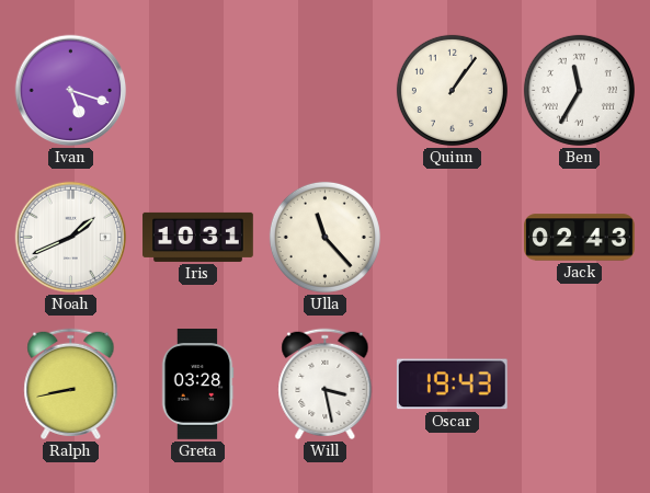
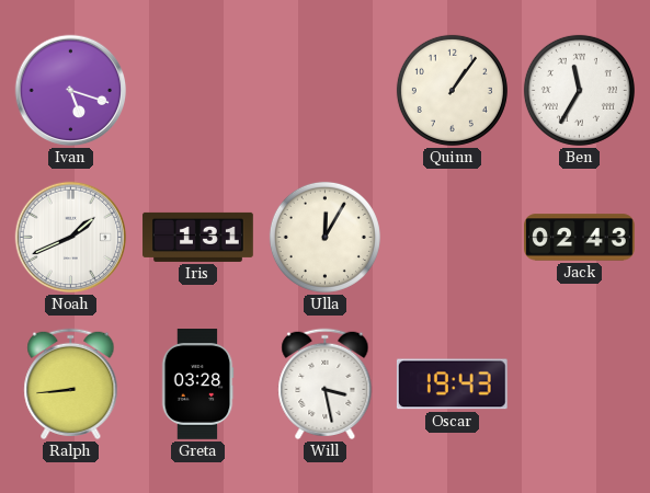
Iris: 10:31 -> 1:31
Ulla: 11:23 -> 12:05
Ralph: 8:43 -> 8:44
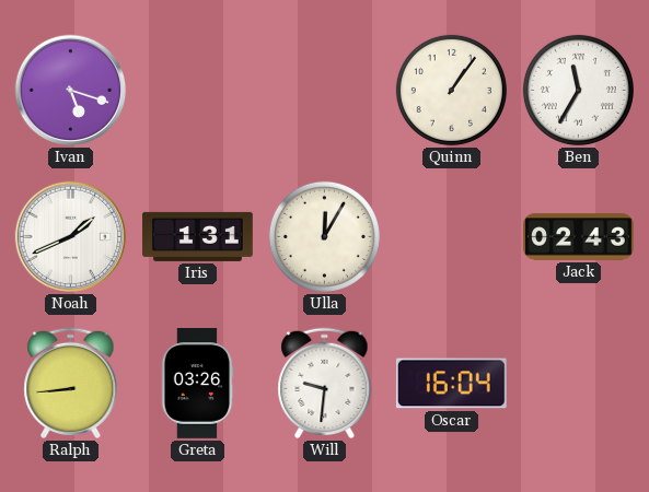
Greta: 03:28 -> 03:26
Will: 3:28 -> 9:31
Oscar: 19:43 -> 16:04
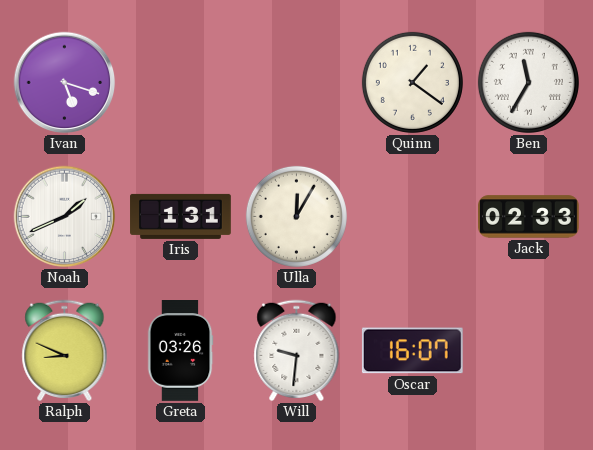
Quinn: 1:06 -> 1:21
Jack: 02:43 -> 02:33
Ralph: 8:44 -> 8:49
Oscar: 16:04 -> 16:07
